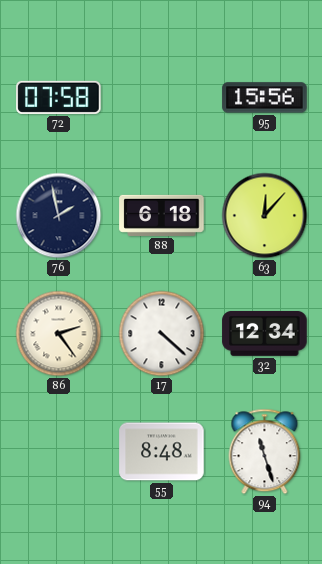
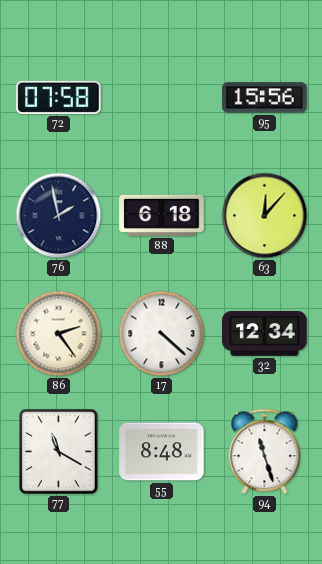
77: none -> 11:20
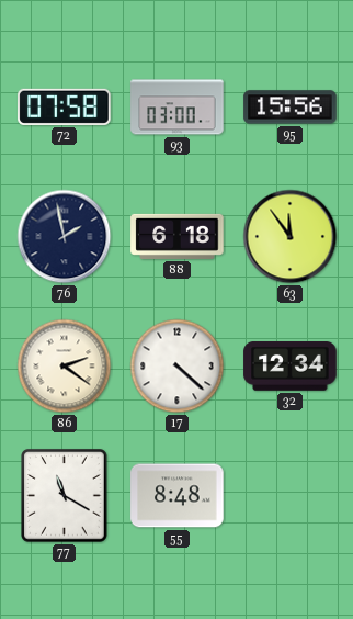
93: none -> 03:00
63: 12:07 -> 11:54
86: 2:24 -> 2:21
94: 11:27 -> none
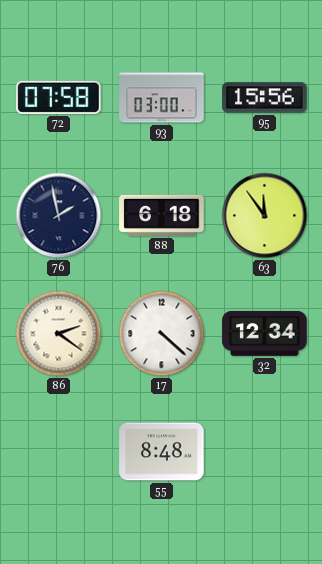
77: 11:20 -> none
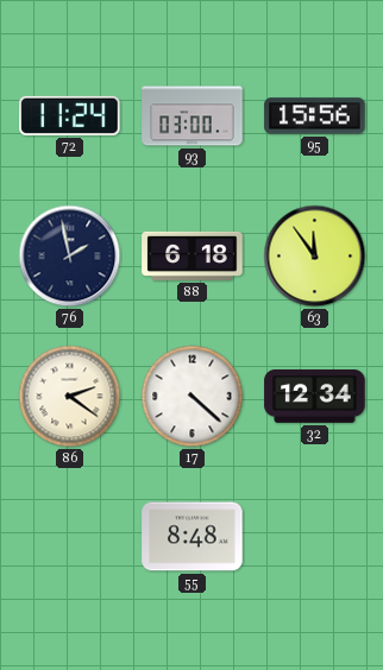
72: 07:58 -> 11:24
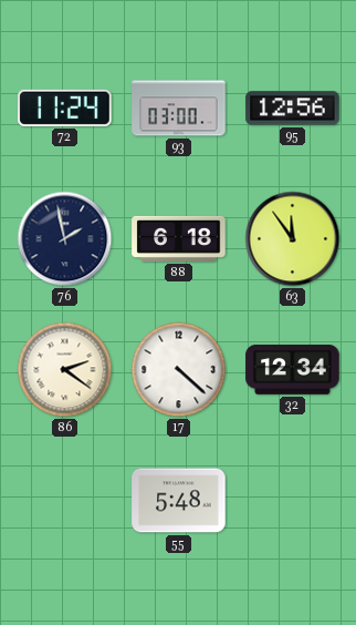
95: 15:56 -> 12:56
55: 8:48 -> 5:48
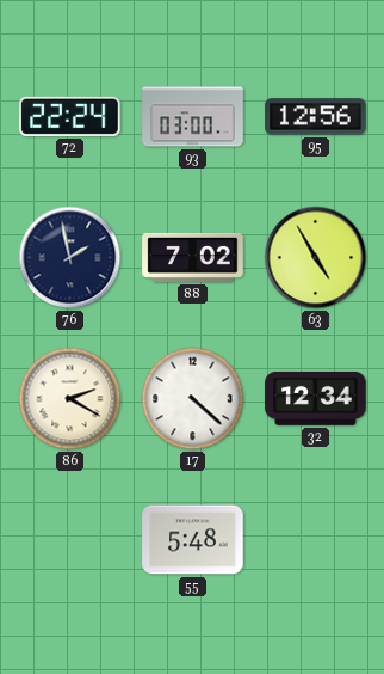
72: 11:24 -> 22:24
88: 6:18 -> 7:02
63: 11:54 -> 4:55
86: 2:21 -> 2:20
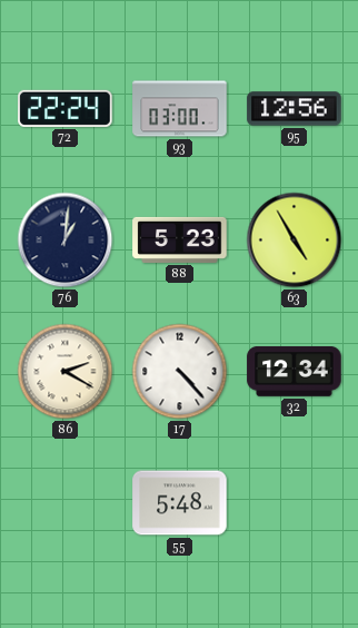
76: 1:58 -> 1:01
88: 7:02 -> 5:23
17: 4:22 -> 4:23
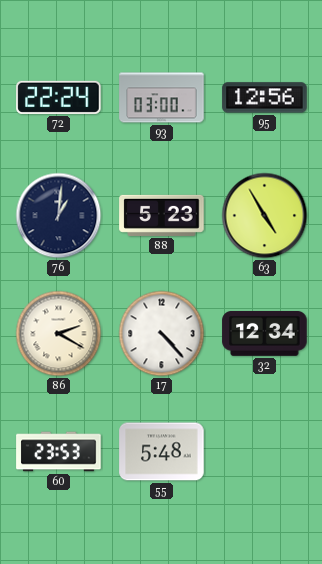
60: none -> 23:53
